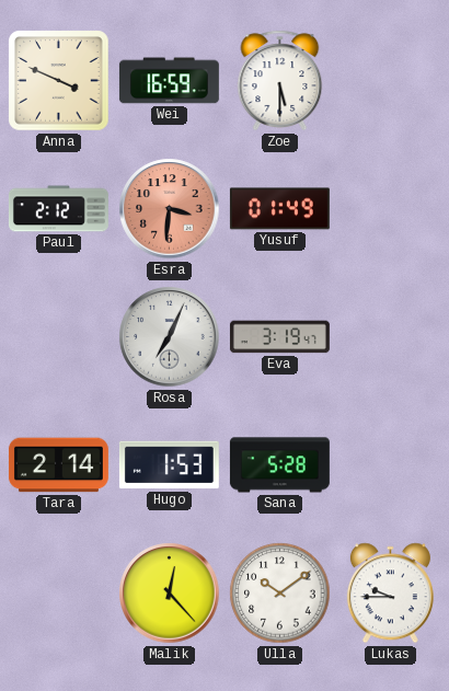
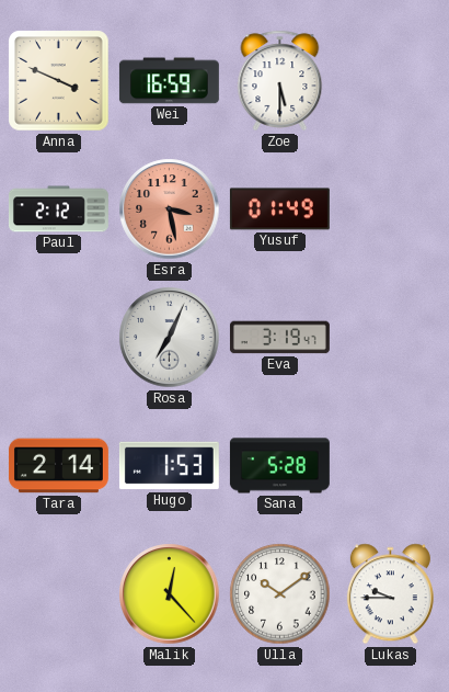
Esra: 3:31 -> 3:28
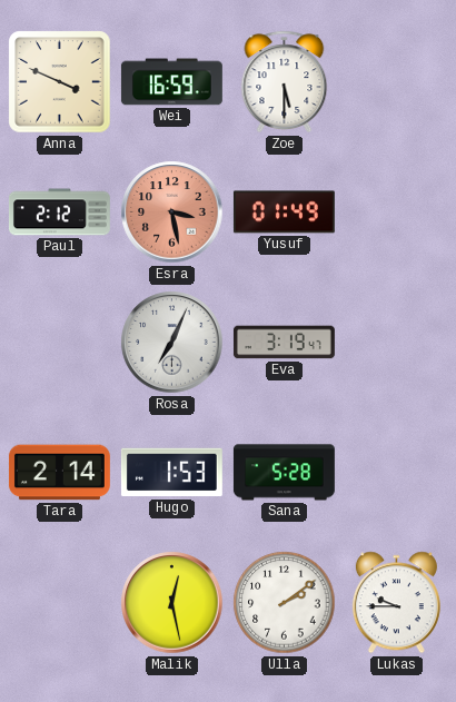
Malik: 12:23 -> 12:28
Ulla: 10:09 -> 2:09
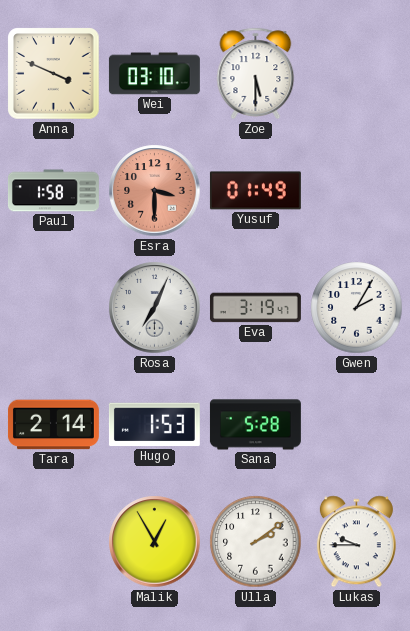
Wei: 16:59 -> 03:10
Paul: 2:12 -> 1:58
Esra: 3:28 -> 3:30
Gwen: none -> 2:05
Malik: 12:28 -> 12:55
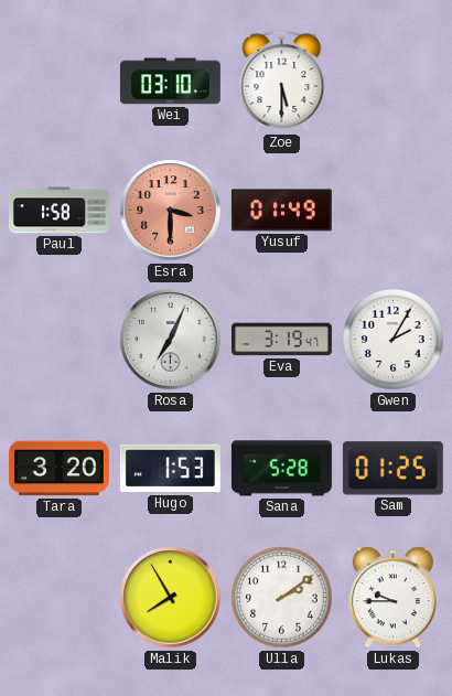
Anna: 3:49 -> none
Tara: 2:14 -> 3:20
Sam: none -> 01:25
Malik: 12:55 -> 7:55
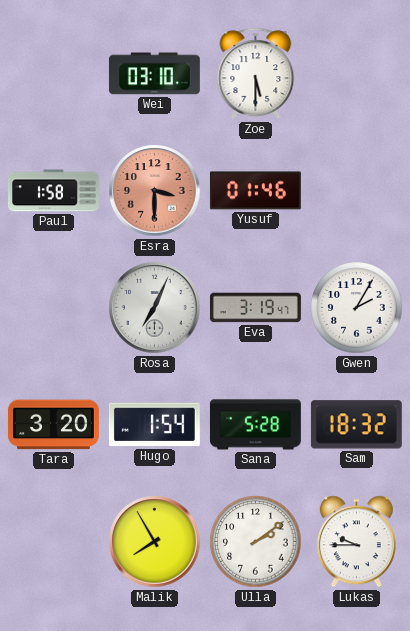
Yusuf: 01:49 -> 01:46
Hugo: 1:53 -> 1:54
Sam: 01:25 -> 18:32
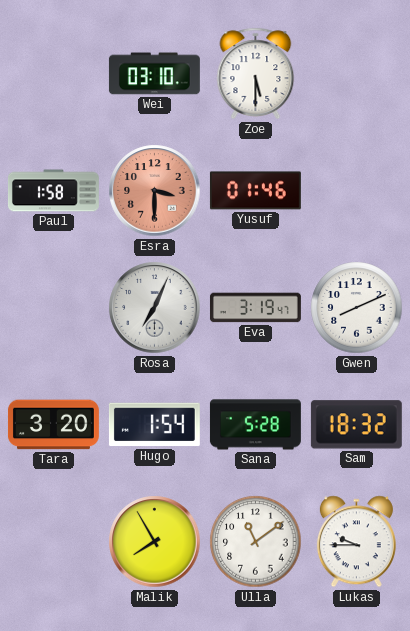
Gwen: 2:05 -> 8:11
Ulla: 2:09 -> 11:09
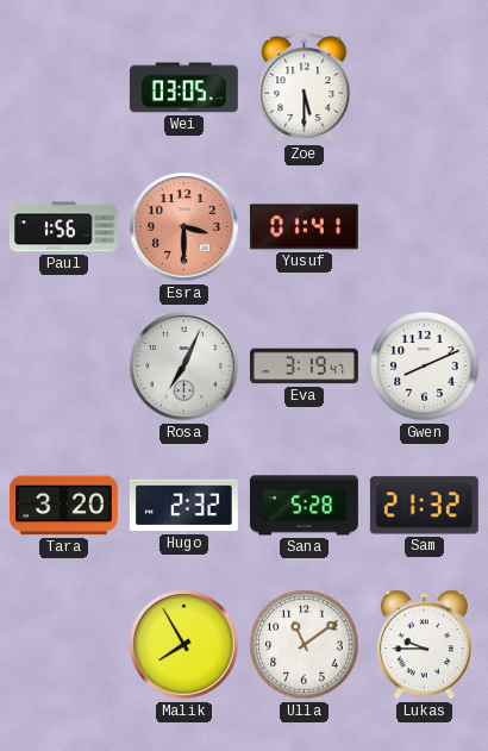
Wei: 03:10 -> 03:05
Paul: 1:58 -> 1:56
Yusuf: 01:46 -> 01:41
Hugo: 1:54 -> 2:32
Sam: 18:32 -> 21:32
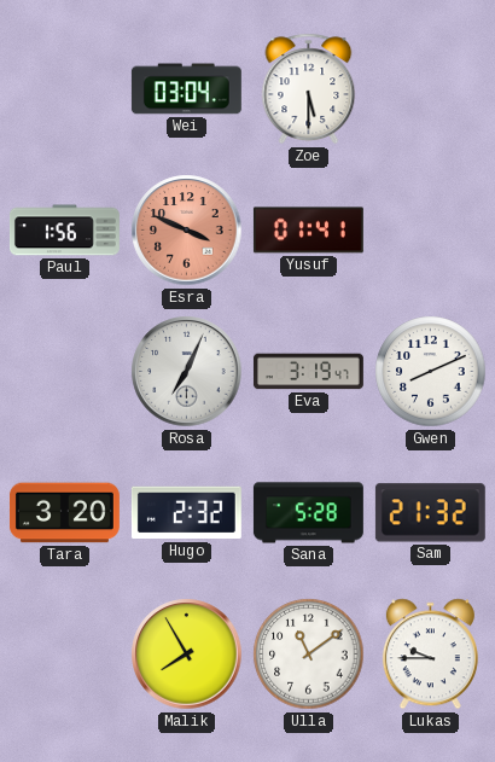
Wei: 03:05 -> 03:04
Esra: 3:30 -> 3:49
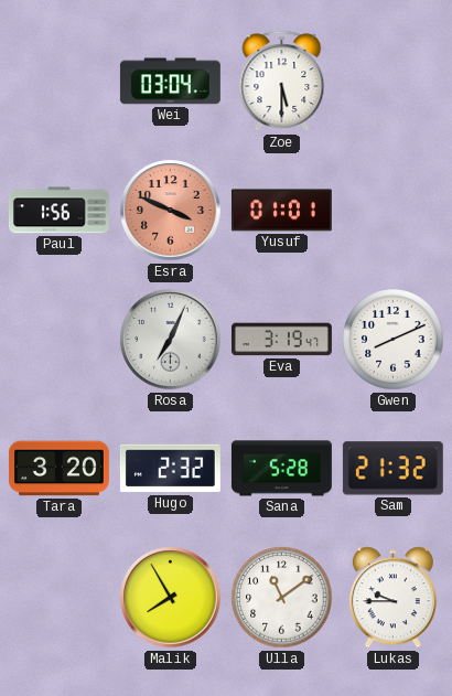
Yusuf: 01:41 -> 01:01
